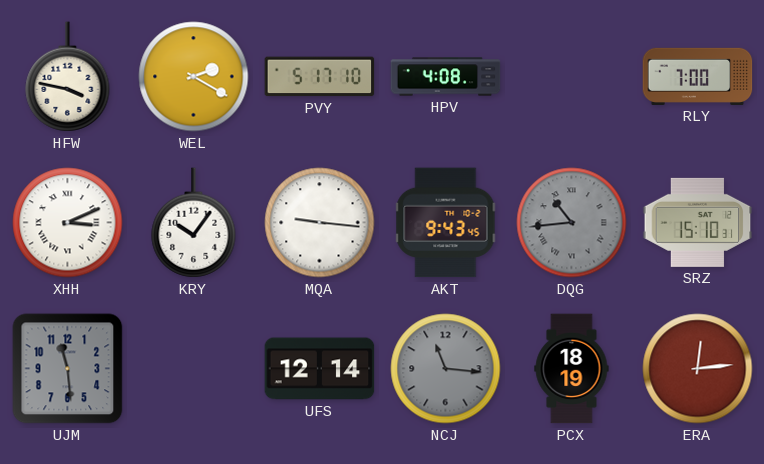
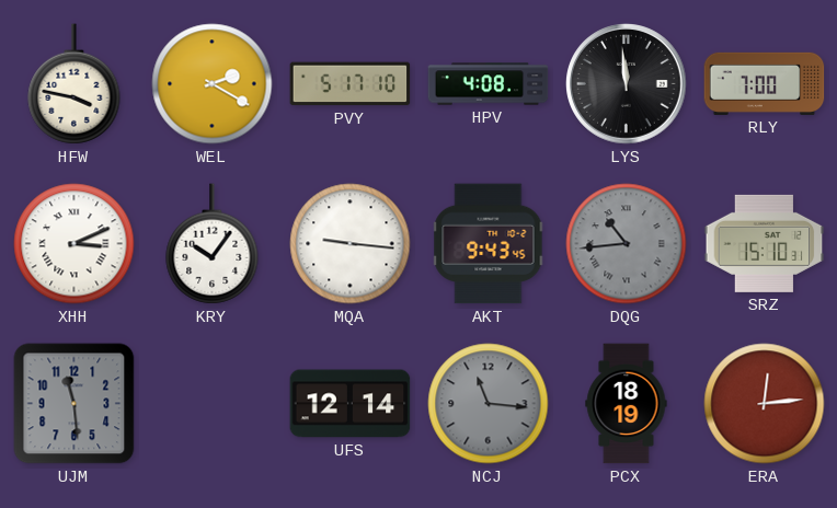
LYS: none -> 11:59
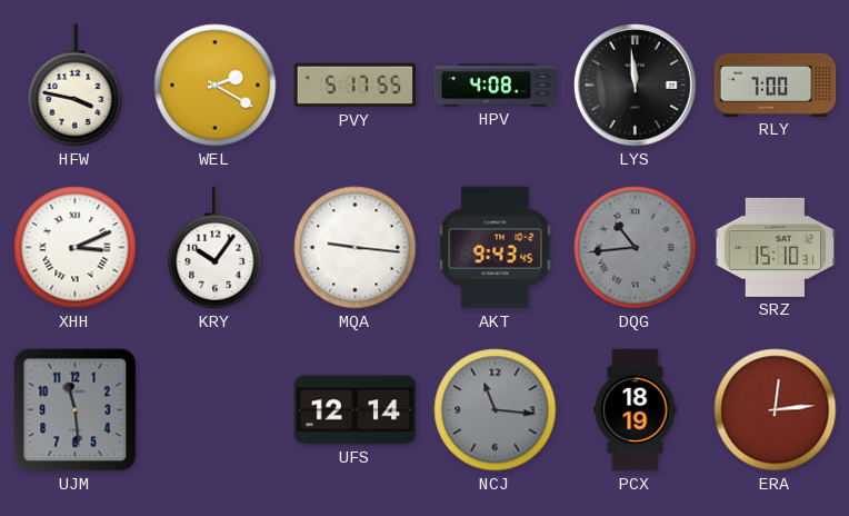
PVY: 5:17:10 -> 5:17:55
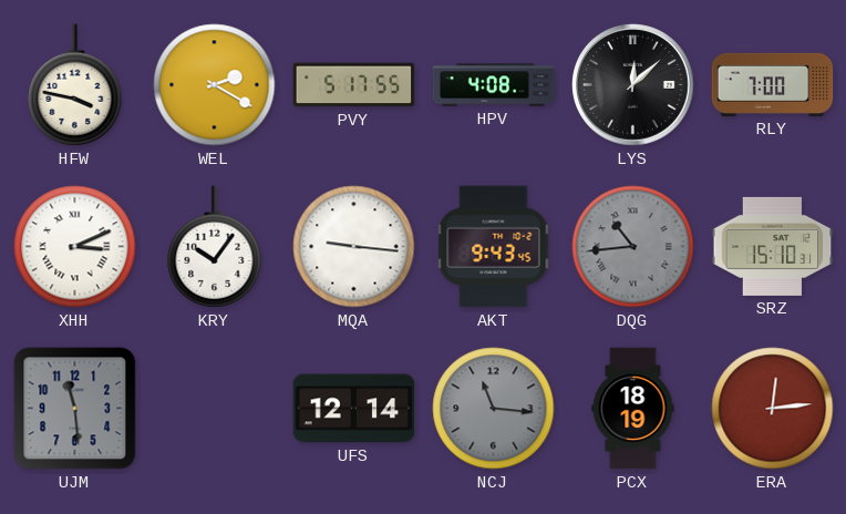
LYS: 11:59 -> 12:08
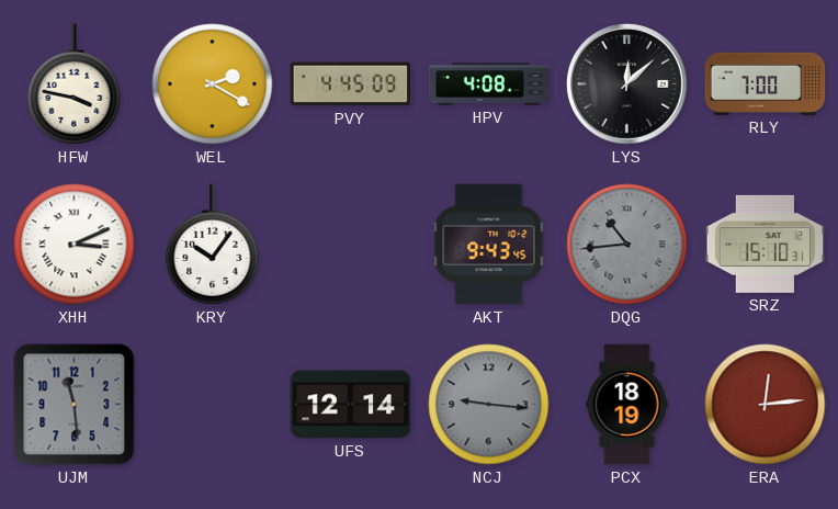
PVY: 5:17 -> 4:45
MQA: 9:16 -> none
NCJ: 11:16 -> 9:16
